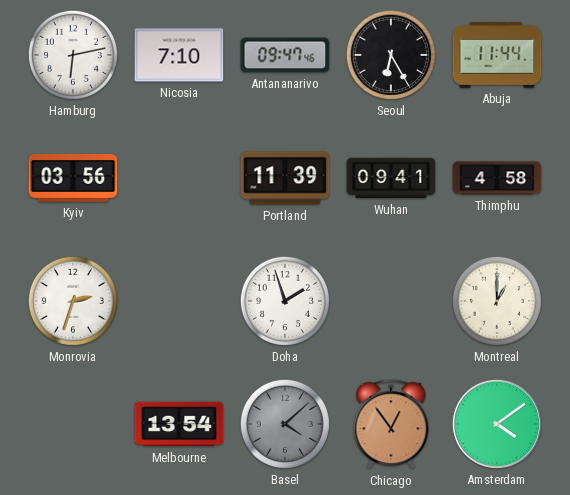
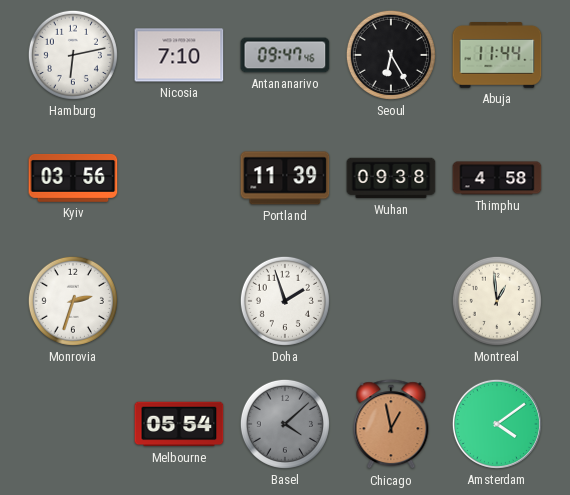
Wuhan: 09:41 -> 09:38
Montreal: 1:00 -> 12:59
Melbourne: 13:54 -> 05:54
Chicago: 12:54 -> 12:58
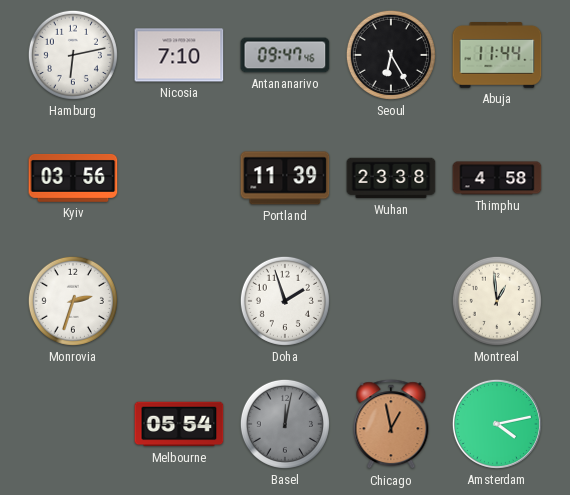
Wuhan: 09:38 -> 23:38
Basel: 4:08 -> 12:02
Amsterdam: 4:09 -> 4:13
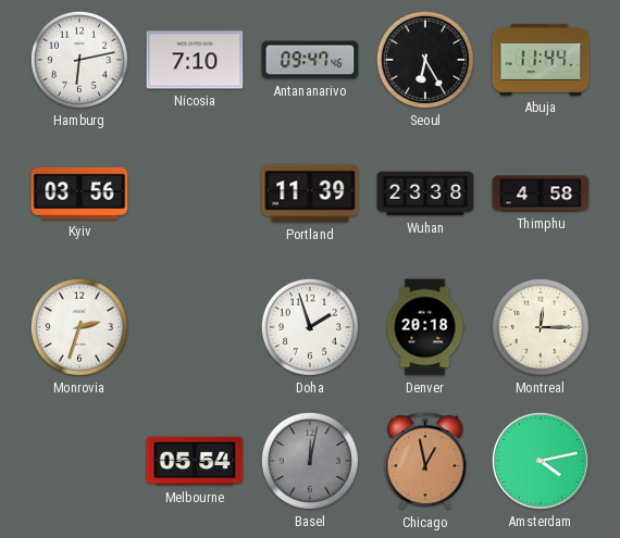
Denver: none -> 20:18
Montreal: 12:59 -> 12:15
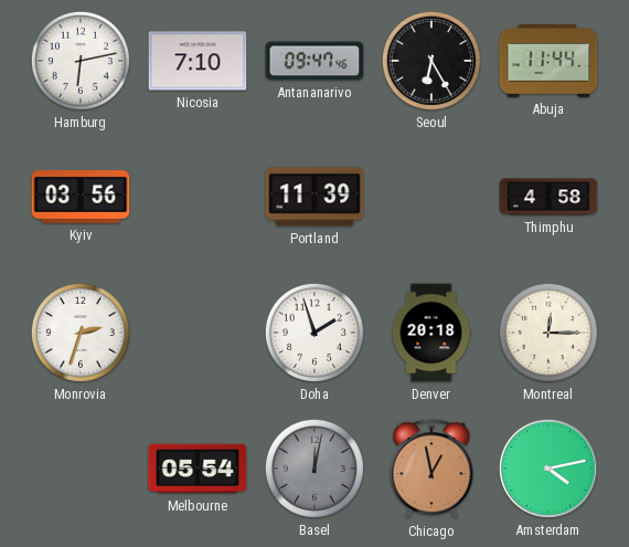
Wuhan: 23:38 -> none
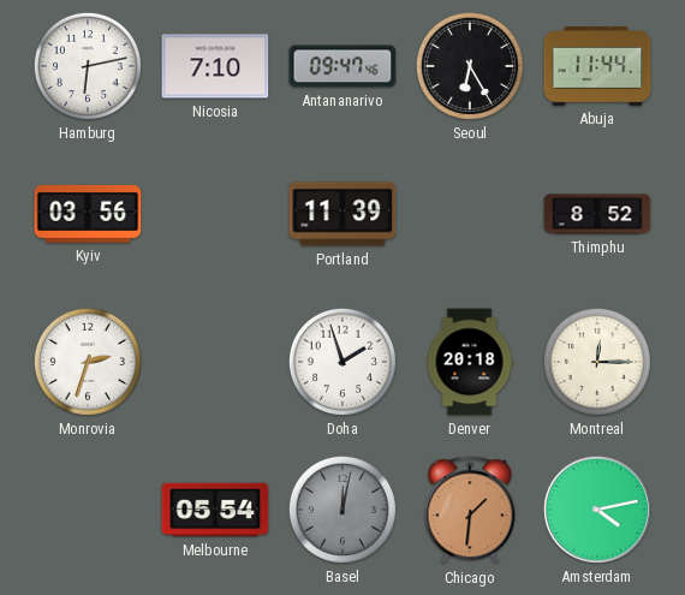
Thimphu: 4:58 -> 8:52
Chicago: 12:58 -> 1:31
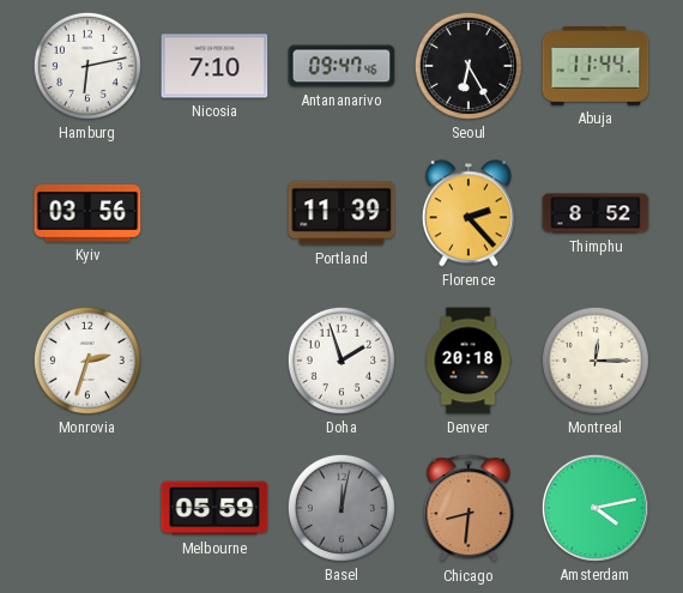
Florence: none -> 2:23
Melbourne: 05:54 -> 05:59
Chicago: 1:31 -> 8:31
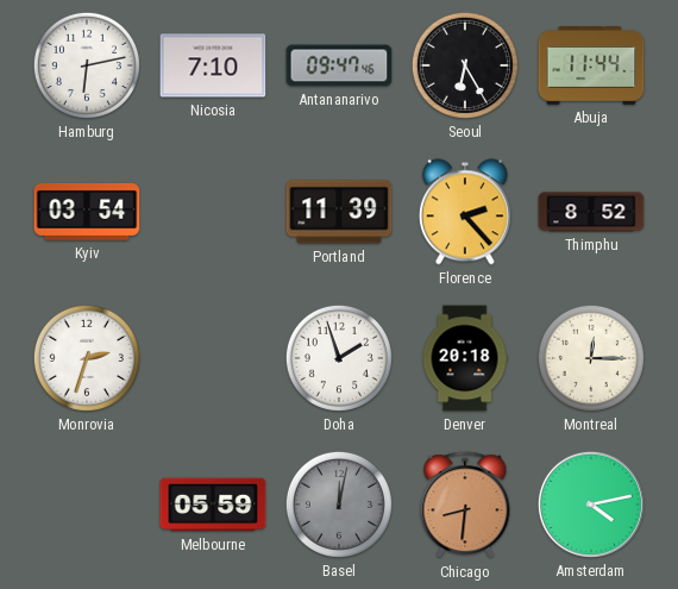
Kyiv: 03:56 -> 03:54
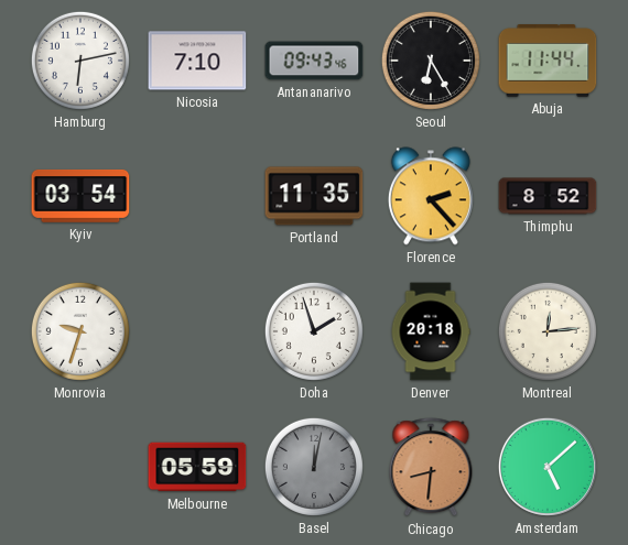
Antananarivo: 09:47 -> 09:43
Portland: 11:39 -> 11:35
Monrovia: 2:33 -> 9:33
Montreal: 12:15 -> 12:14
Amsterdam: 4:13 -> 5:08
